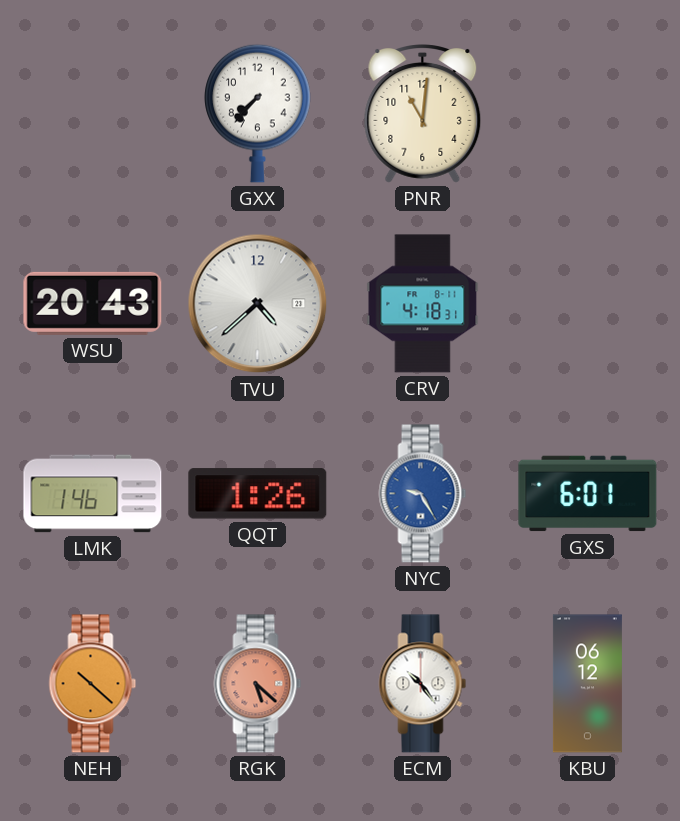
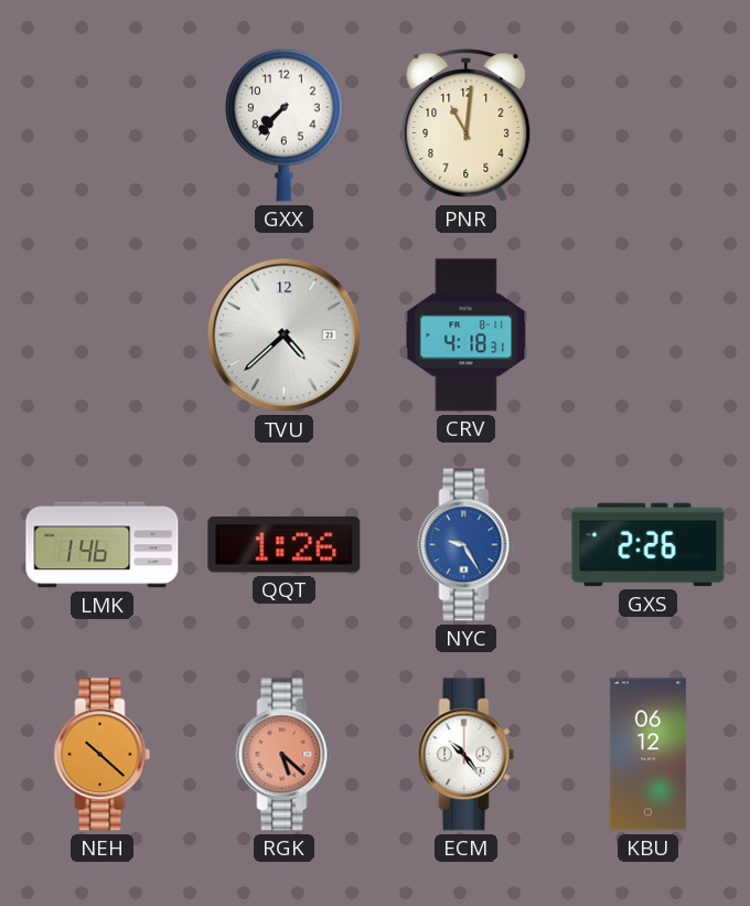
WSU: 20:43 -> none
GXS: 6:01 -> 2:26
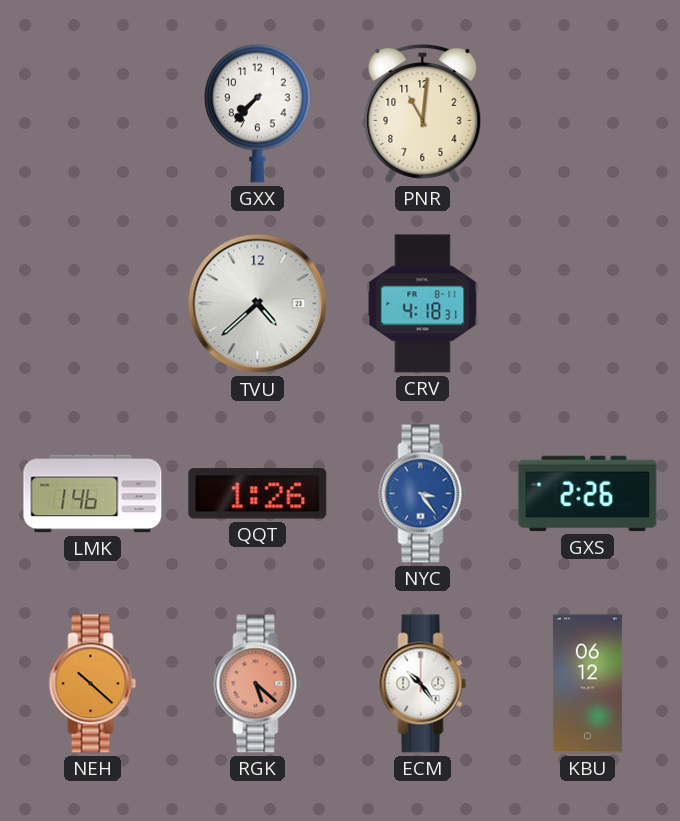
NYC: 9:25 -> 3:24
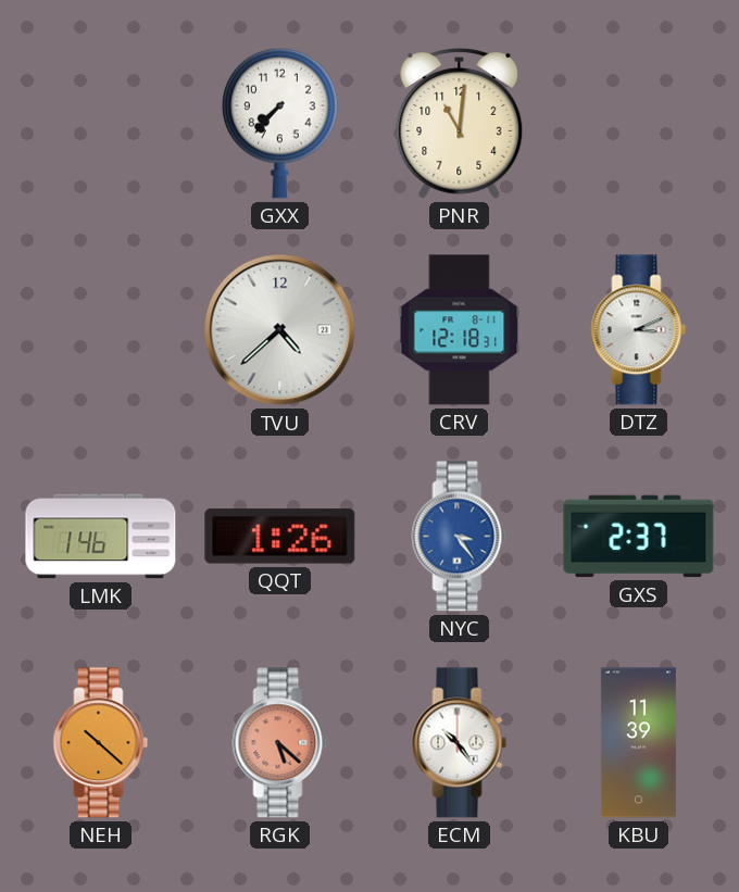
CRV: 4:18 -> 12:18
DTZ: none -> 3:11
GXS: 2:26 -> 2:37
KBU: 06:12 -> 11:39
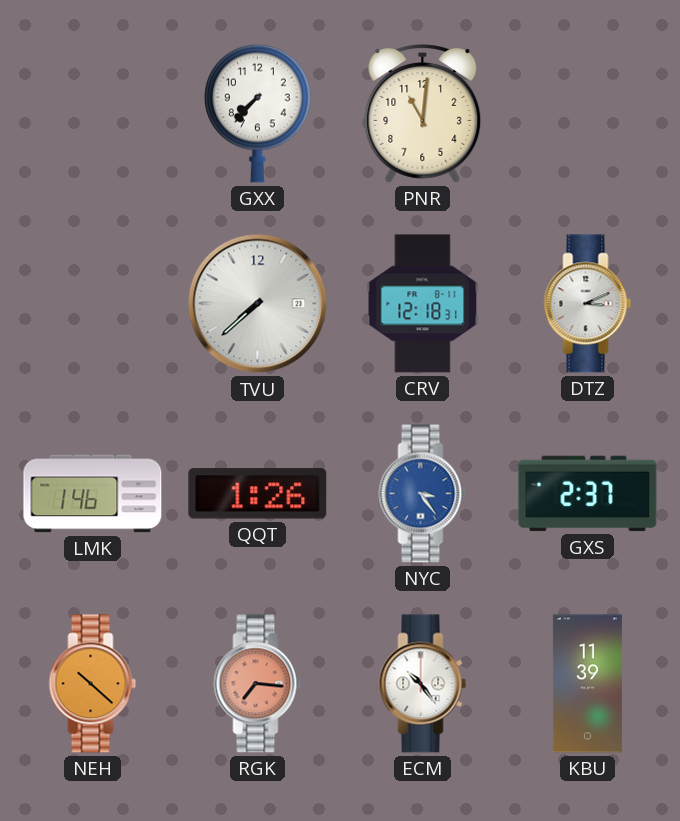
TVU: 4:38 -> 7:38
RGK: 5:22 -> 7:16
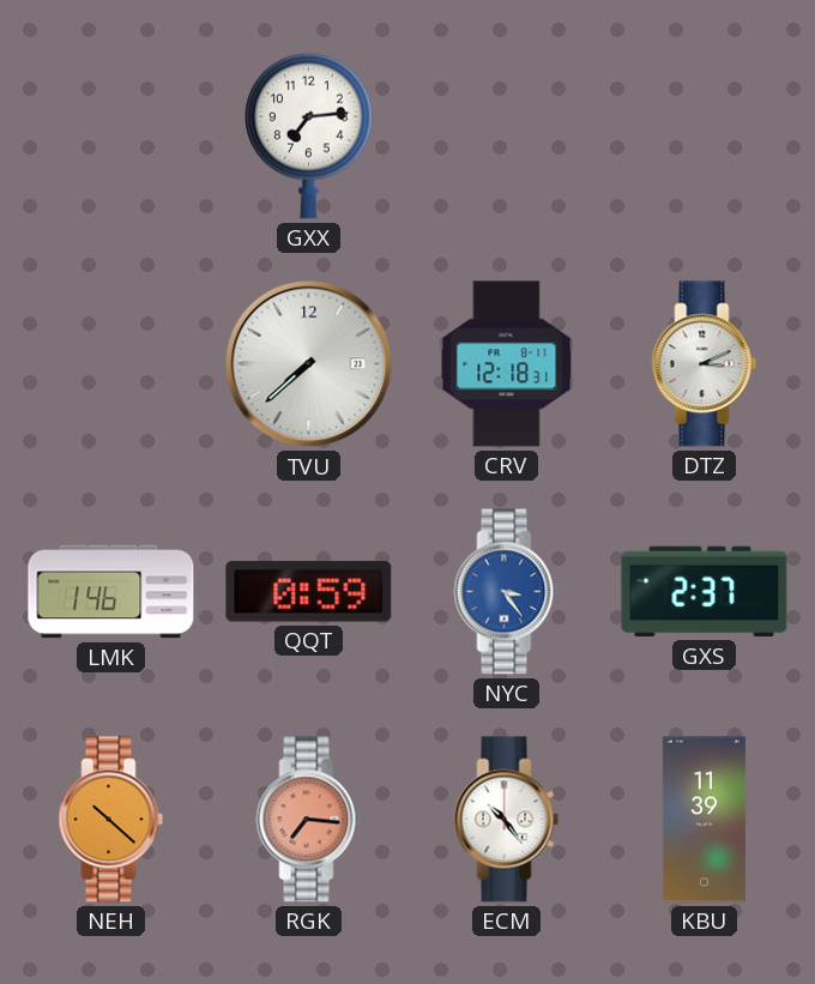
GXX: 7:37 -> 7:14
PNR: 11:01 -> none
QQT: 1:26 -> 0:59
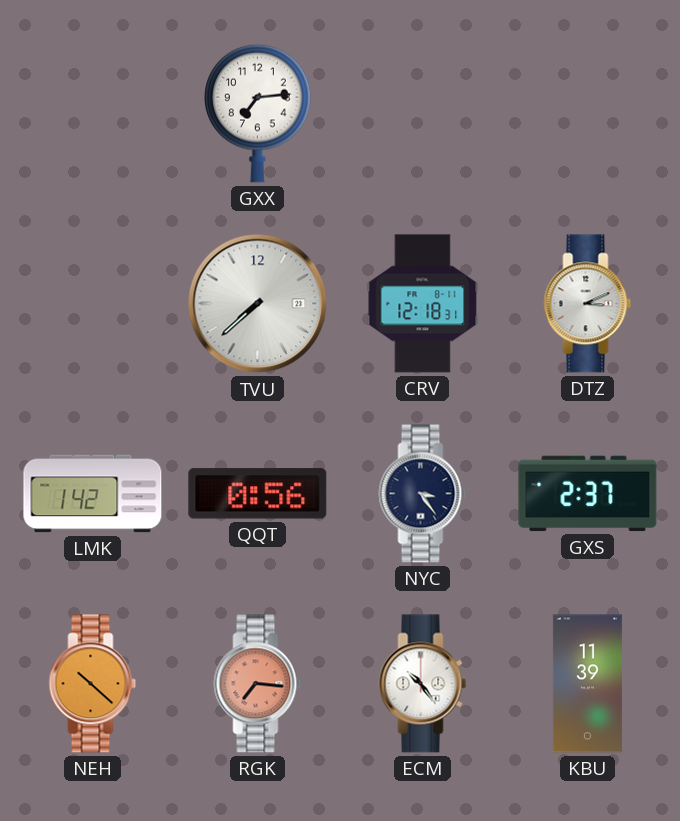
LMK: 1:46 -> 1:42
QQT: 0:59 -> 0:56
NYC dial: blue -> navy
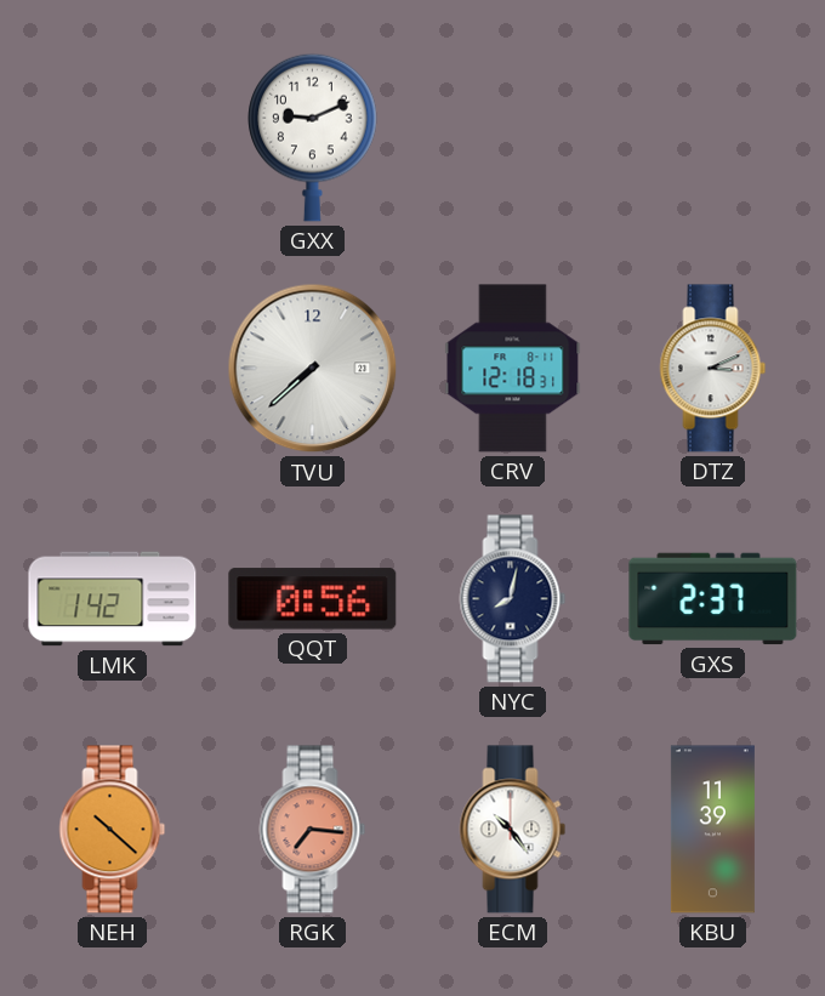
GXX: 7:14 -> 9:11
NYC: 3:24 -> 8:02
